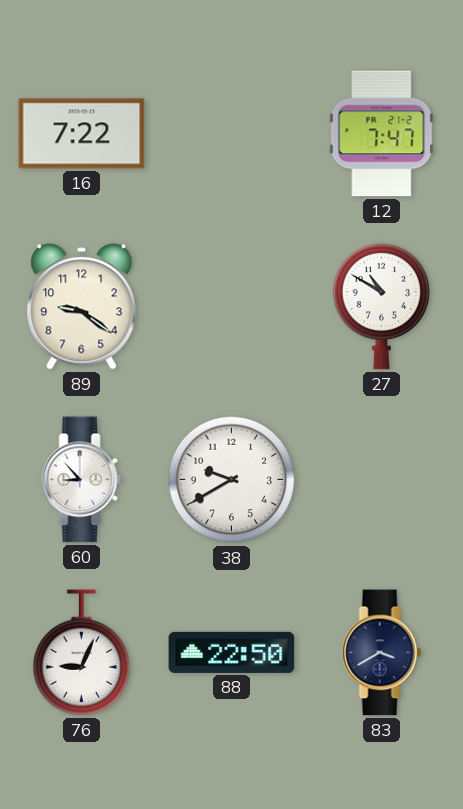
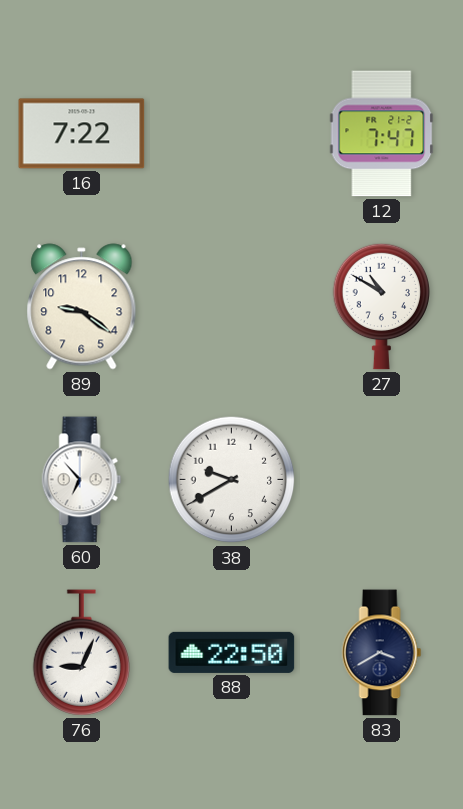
60: 8:53 -> 6:53
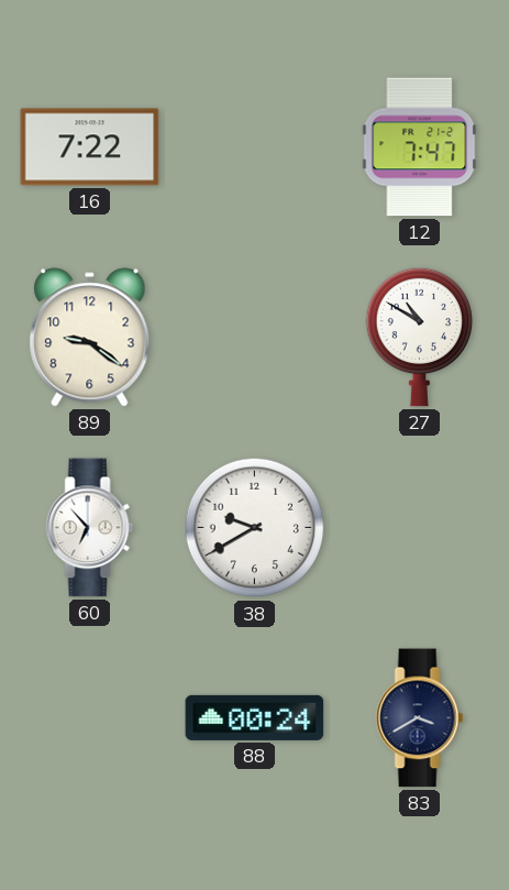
76: 9:04 -> none
88: 22:50 -> 00:24
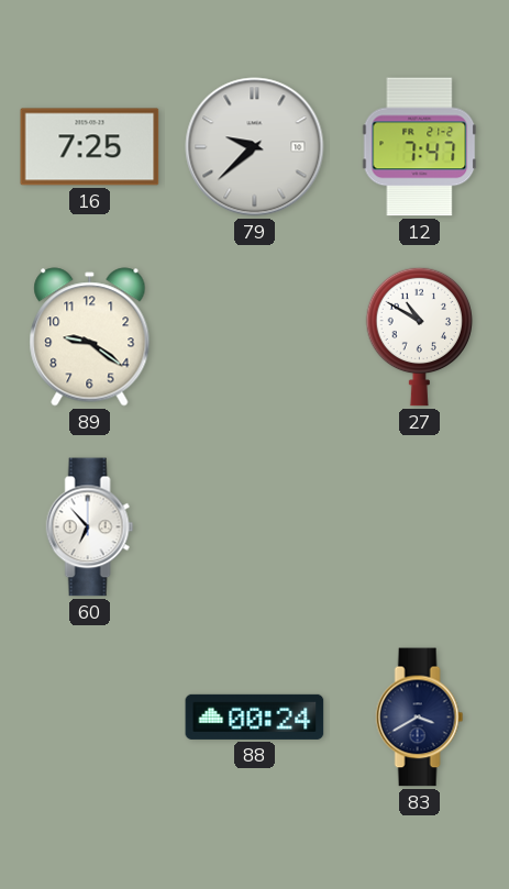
16: 7:22 -> 7:25
79: none -> 9:38
38: 9:40 -> none
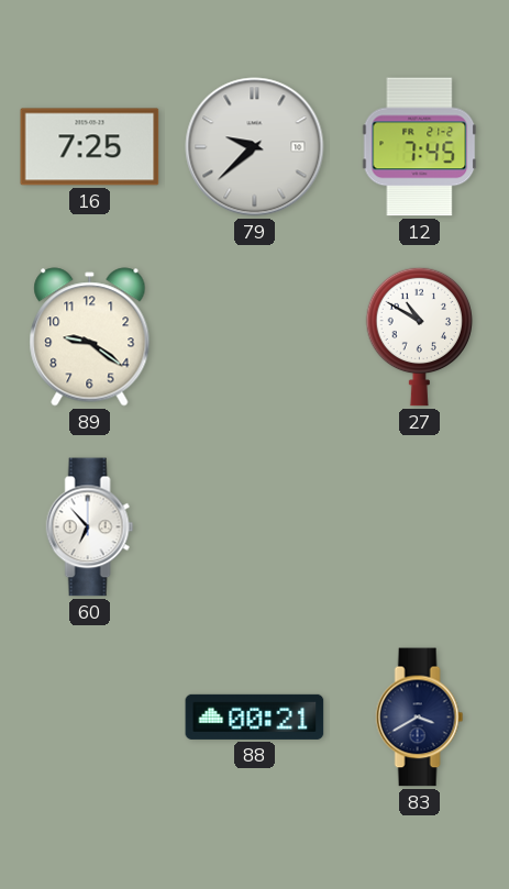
12: 7:47 -> 7:45
88: 00:24 -> 00:21
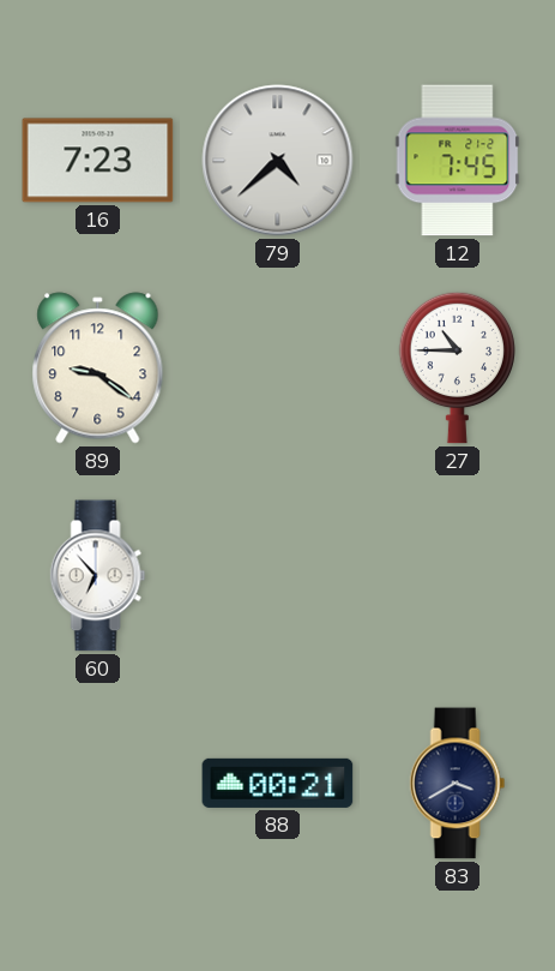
16: 7:25 -> 7:23
79: 9:38 -> 4:38
27: 10:50 -> 10:45
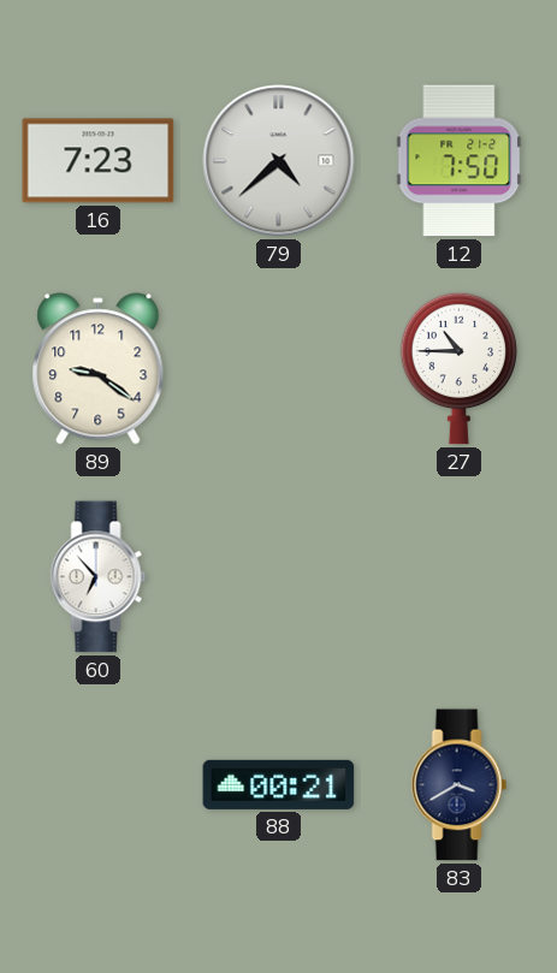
12: 7:45 -> 7:50
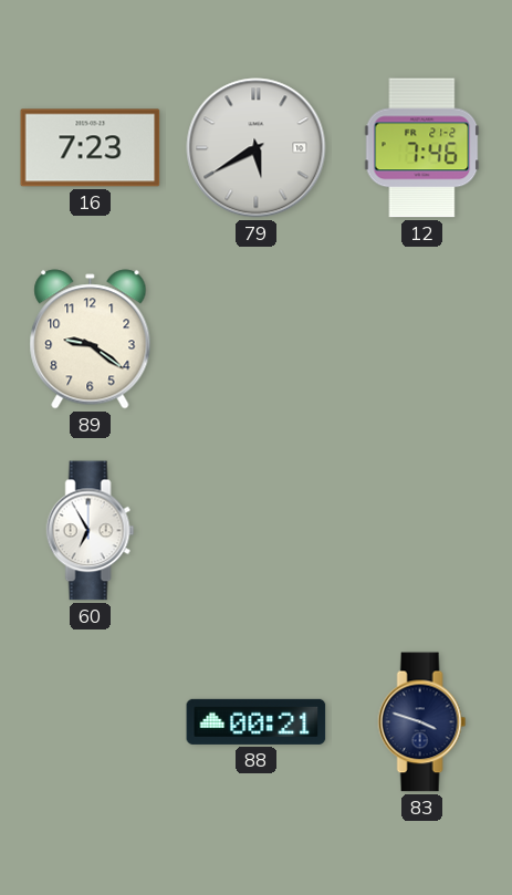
79: 4:38 -> 5:40
12: 7:50 -> 7:46
27: 10:45 -> none
60: 6:53 -> 6:55
83: 3:40 -> 3:48
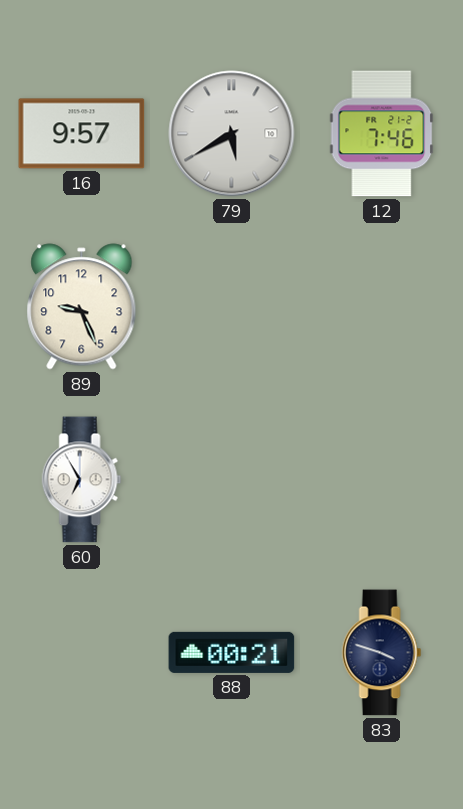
16: 7:23 -> 9:57
89: 9:21 -> 9:26
